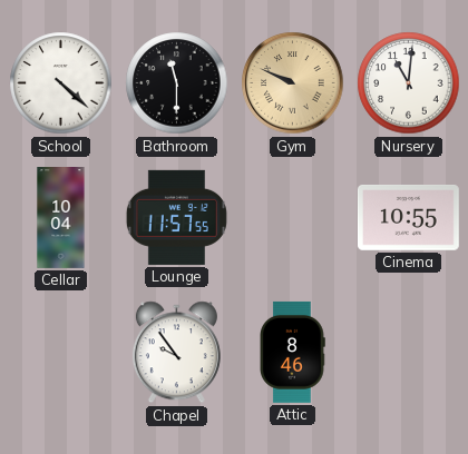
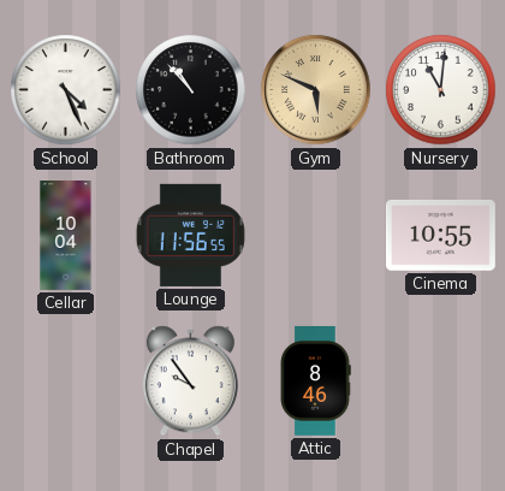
School: 4:22 -> 4:26
Bathroom: 11:30 -> 10:53
Gym: 9:49 -> 5:49
Lounge: 11:57 -> 11:56
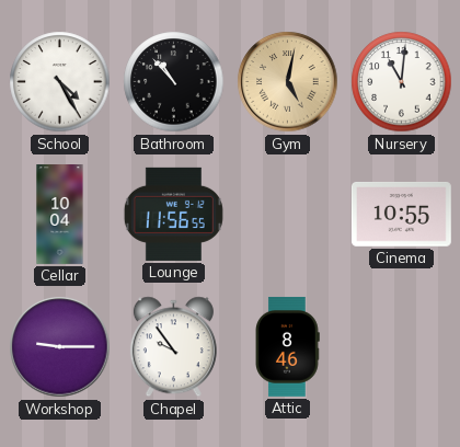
School: 4:26 -> 4:25
Gym: 5:49 -> 5:02
Workshop: none -> 9:15
